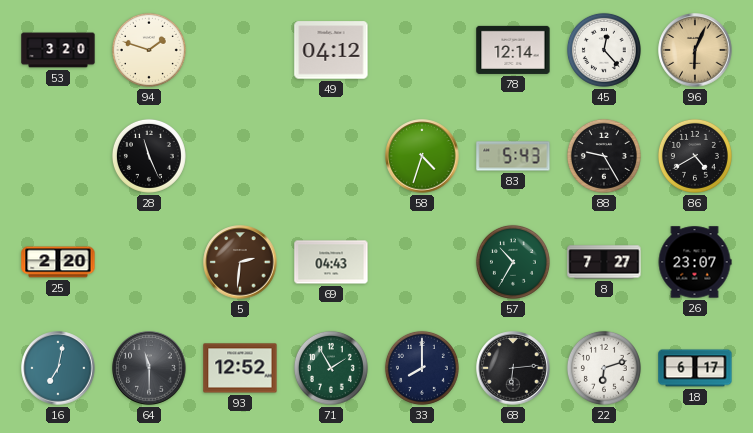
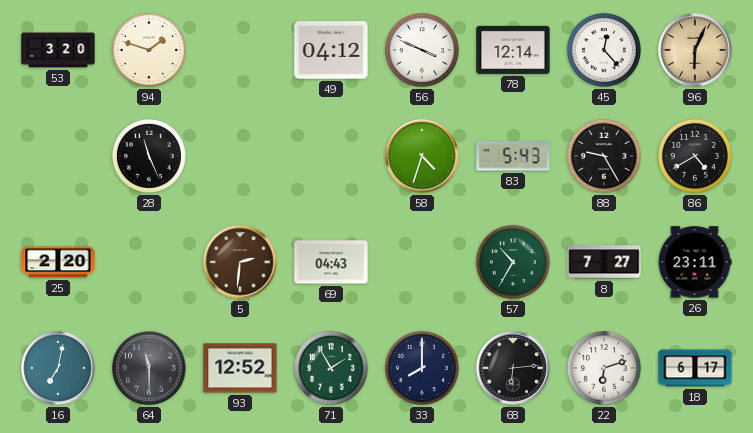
56: none -> 3:49
26: 23:07 -> 23:11
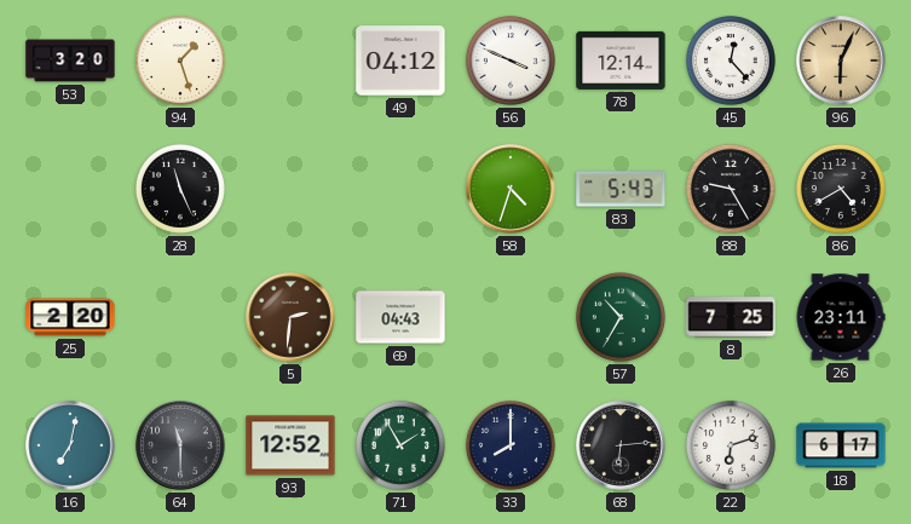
94: 1:48 -> 1:27
8: 7:27 -> 7:25
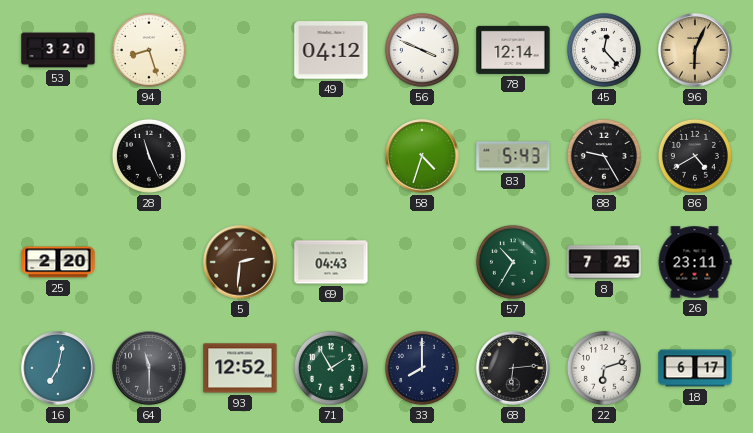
94: 1:27 -> 8:27
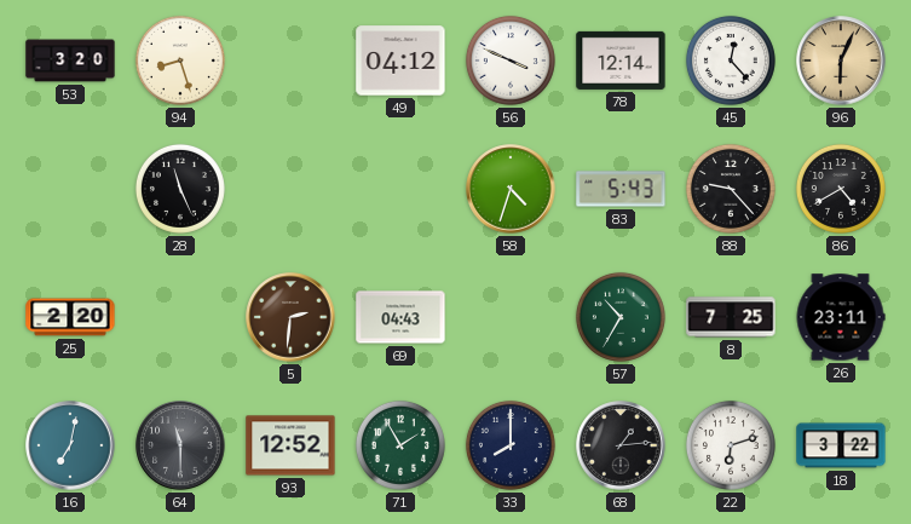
88: 9:25 -> 9:23
68: 6:14 -> 1:14
18: 6:17 -> 3:22
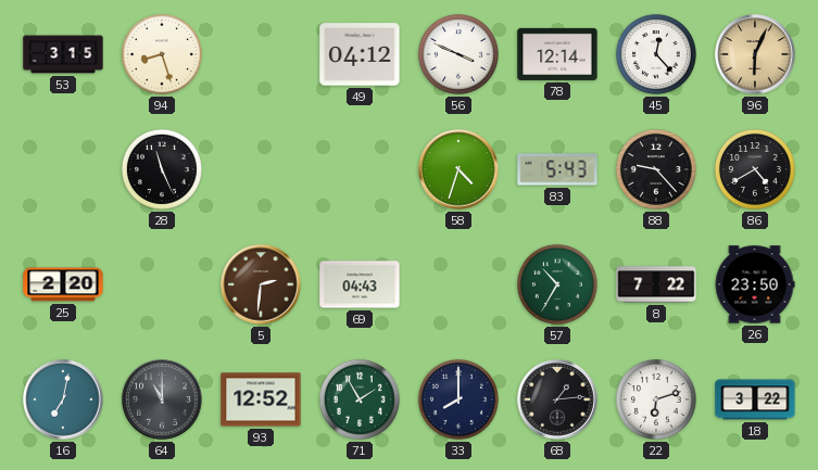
53: 3:20 -> 3:15
8: 7:25 -> 7:22
26: 23:11 -> 23:50
64: 11:30 -> 11:00
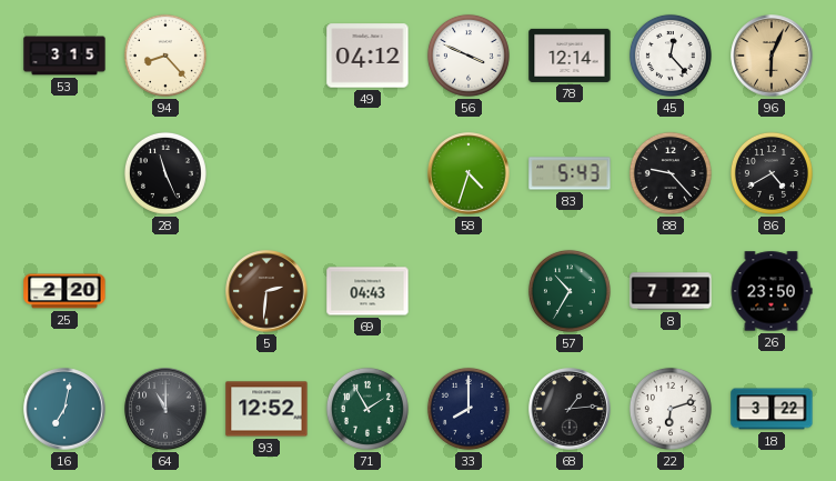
94: 8:27 -> 8:23
